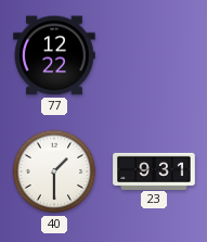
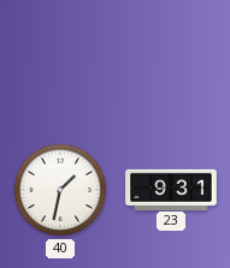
77: 12:22 -> none
40: 1:30 -> 1:32
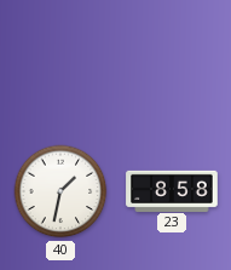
23: 9:31 -> 8:58
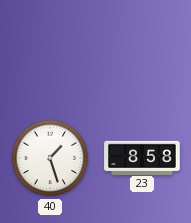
40: 1:32 -> 1:27
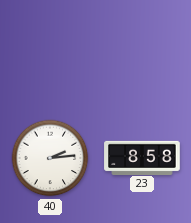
40: 1:27 -> 2:14
